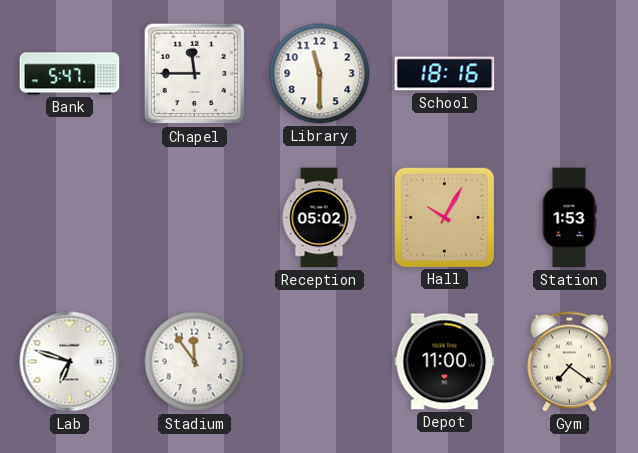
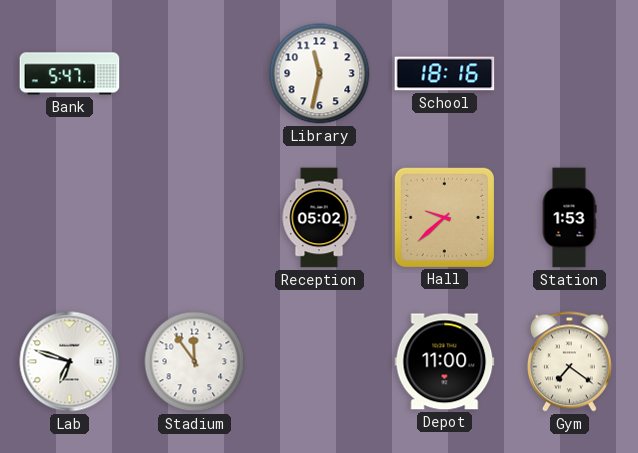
Chapel: 11:45 -> none
Library: 11:30 -> 11:32
Hall: 10:05 -> 9:38
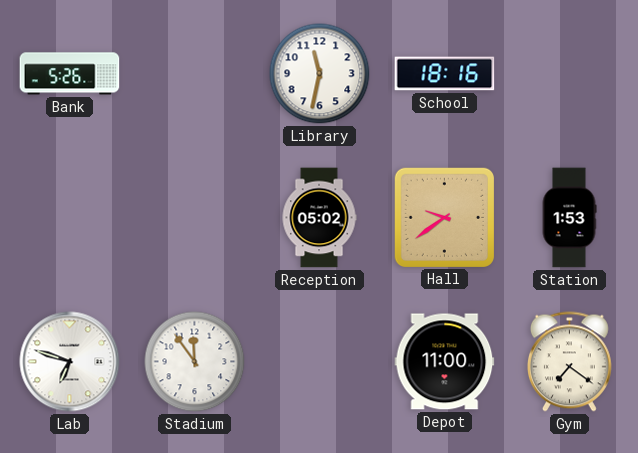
Bank: 5:47 -> 5:26
Hall: 9:38 -> 9:39
